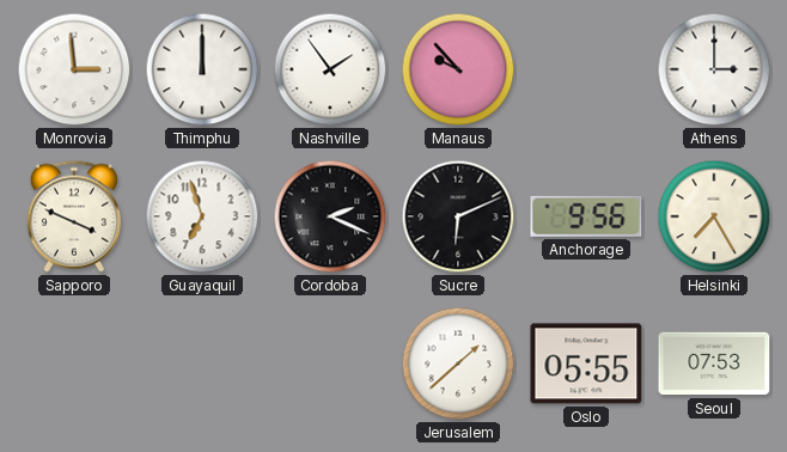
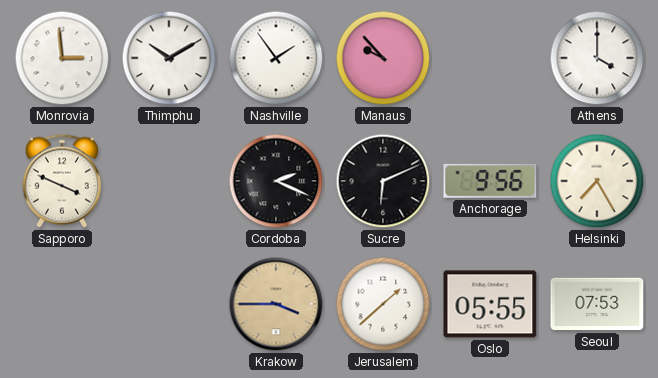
Thimphu: 12:00 -> 10:10
Athens: 3:00 -> 4:00
Guayaquil: 6:57 -> none
Krakow: none -> 3:45
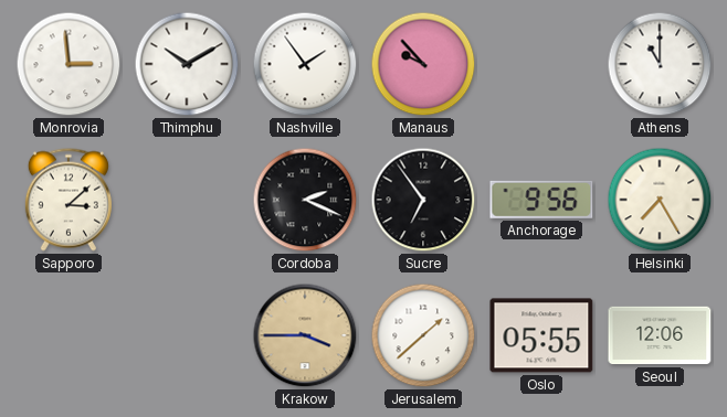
Athens: 4:00 -> 11:00
Sapporo: 3:49 -> 3:08
Sucre: 6:11 -> 6:54
Seoul: 07:53 -> 12:06
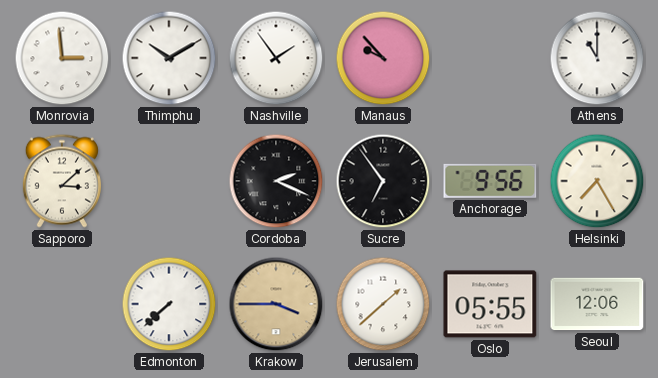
Edmonton: none -> 7:38
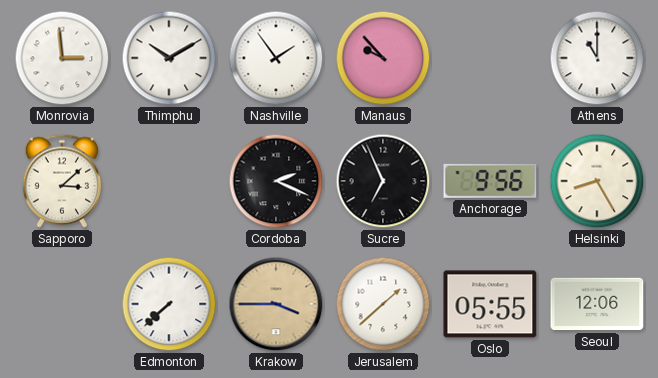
Sucre: 6:54 -> 6:56
Helsinki: 7:25 -> 8:25
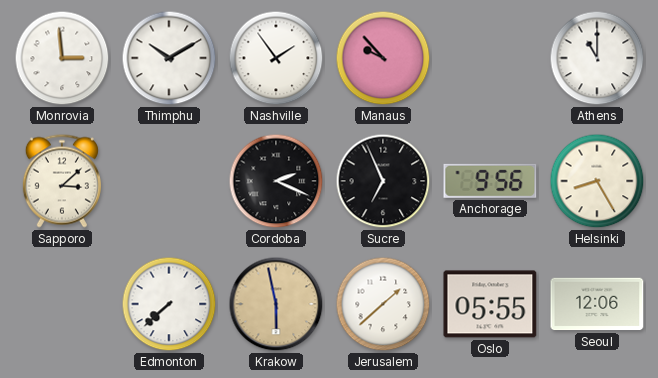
Krakow: 3:45 -> 5:58
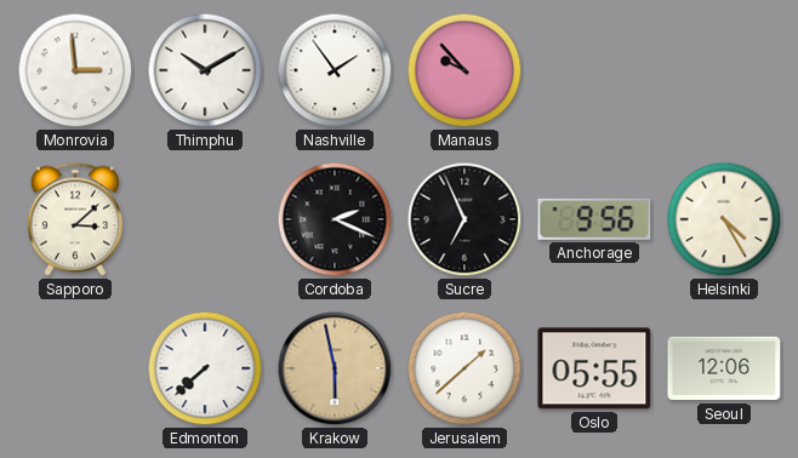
Athens: 11:00 -> none
Helsinki: 8:25 -> 4:25
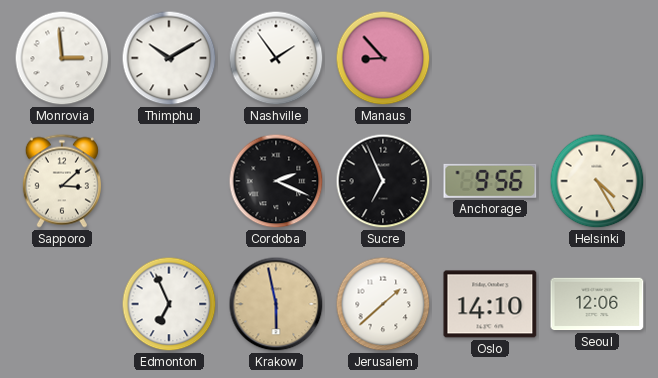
Manaus: 9:53 -> 8:53
Edmonton: 7:38 -> 6:56
Oslo: 05:55 -> 14:10
